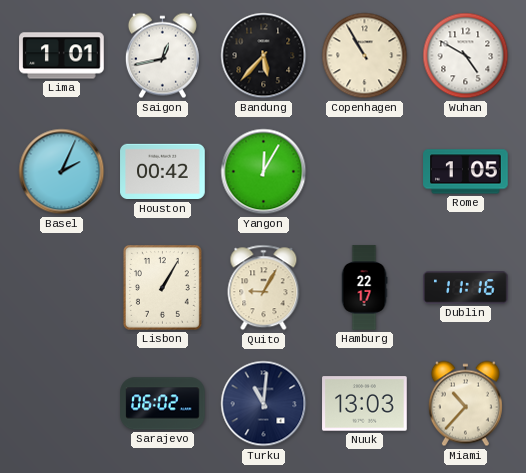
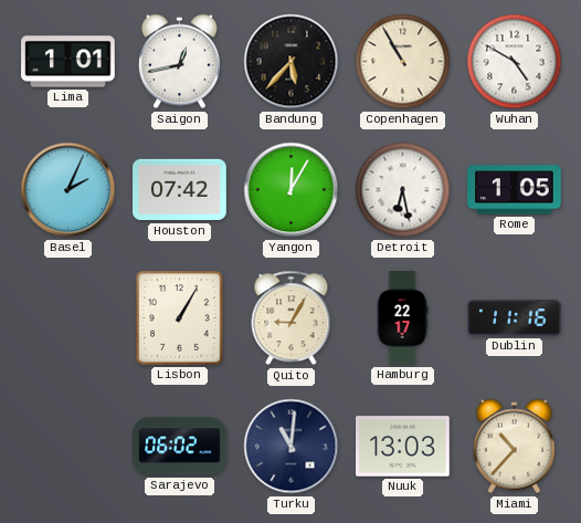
Houston: 00:42 -> 07:42
Detroit: none -> 6:28
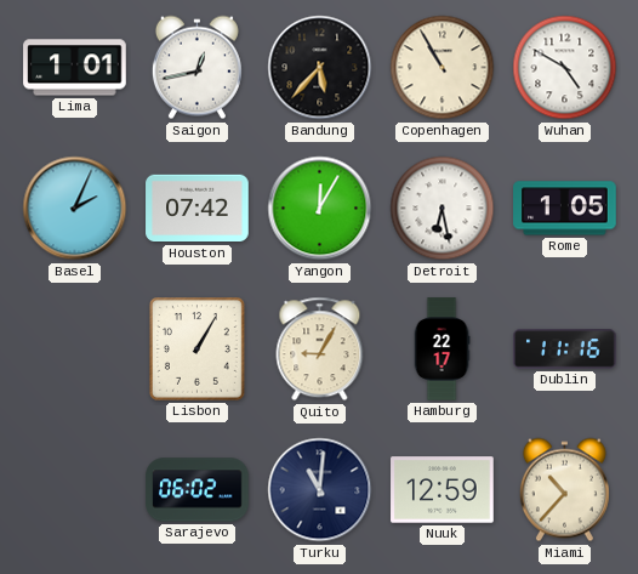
Nuuk: 13:03 -> 12:59
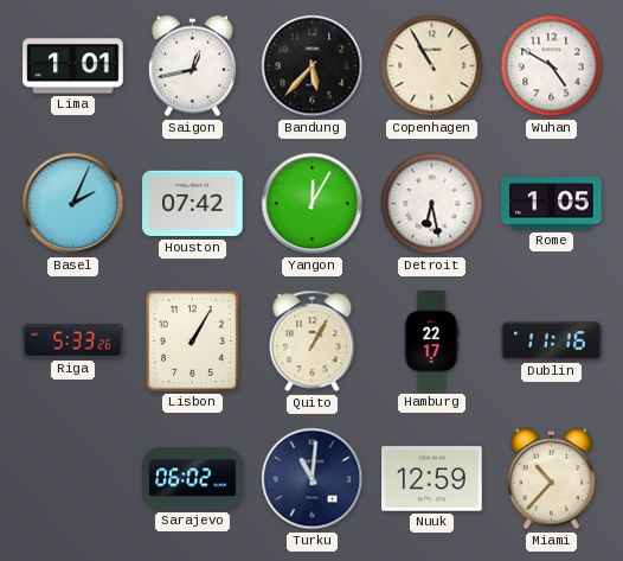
Riga: none -> 5:33
Quito: 9:05 -> 1:05
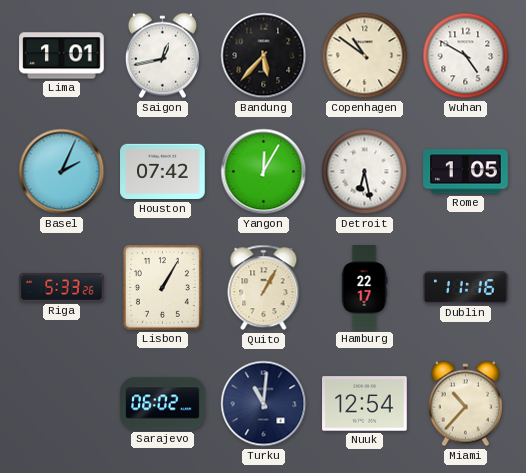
Copenhagen: 10:55 -> 10:51
Nuuk: 12:59 -> 12:54
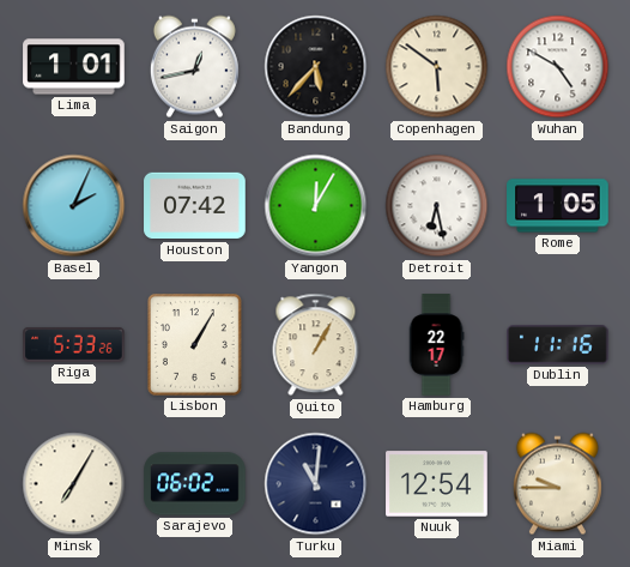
Copenhagen: 10:51 -> 5:51
Minsk: none -> 7:05
Miami: 10:37 -> 9:45
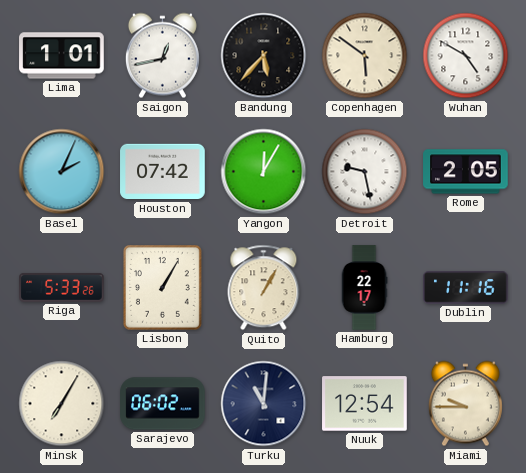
Detroit: 6:28 -> 9:28
Rome: 1:05 -> 2:05
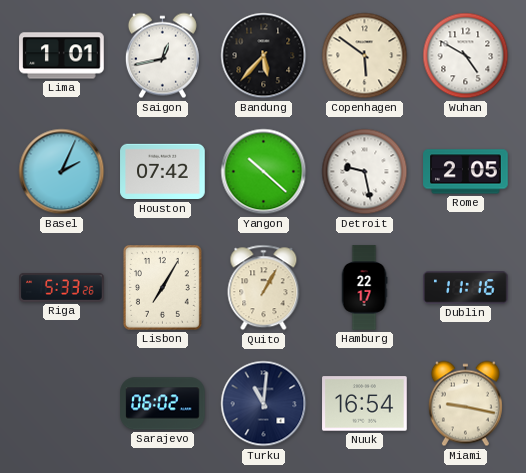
Yangon: 12:05 -> 10:22
Lisbon: 1:05 -> 7:05
Minsk: 7:05 -> none
Nuuk: 12:54 -> 16:54
Miami: 9:45 -> 9:17
